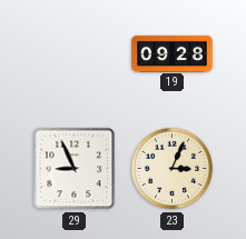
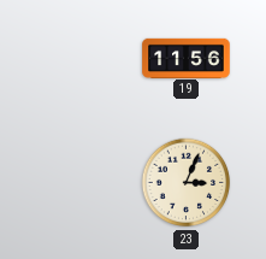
19: 09:28 -> 11:56
29: 8:56 -> none
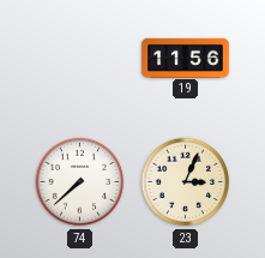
74: none -> 7:38
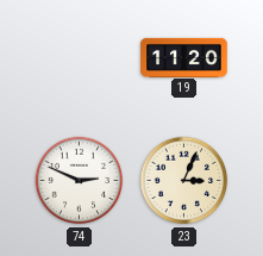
19: 11:56 -> 11:20
74: 7:38 -> 2:49
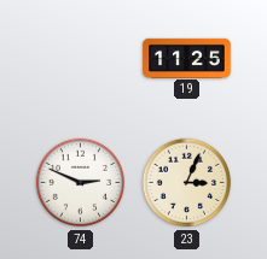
19: 11:20 -> 11:25
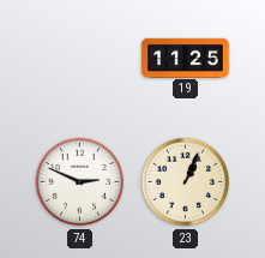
23: 3:04 -> 1:04
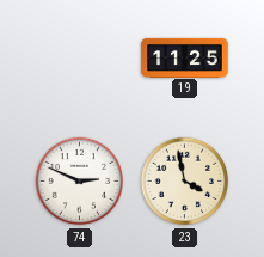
23: 1:04 -> 3:58
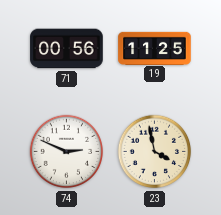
71: none -> 00:56
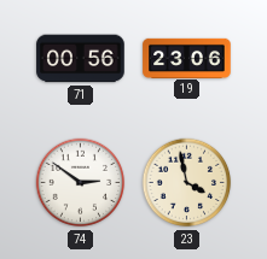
19: 11:25 -> 23:06
74: 2:49 -> 2:51
